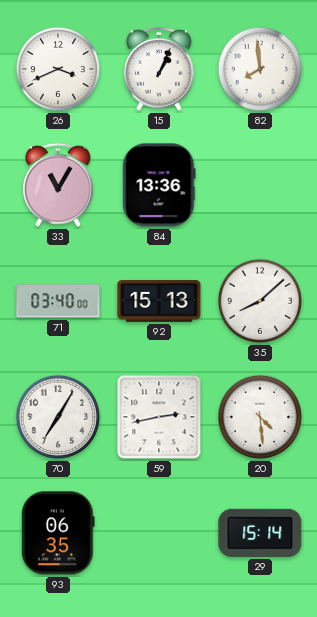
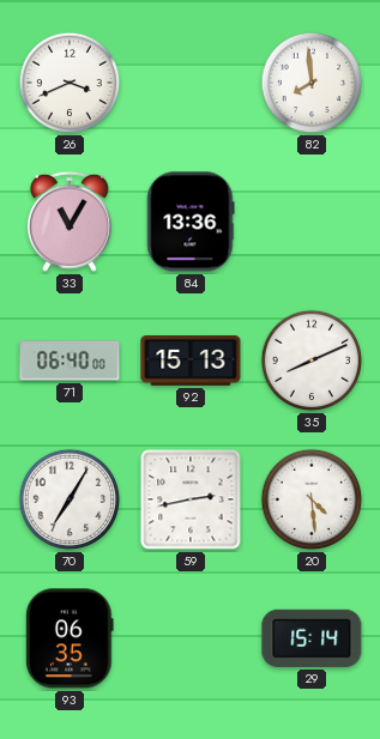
15: 1:04 -> none
71: 03:40 -> 06:40
35: 8:08 -> 8:11
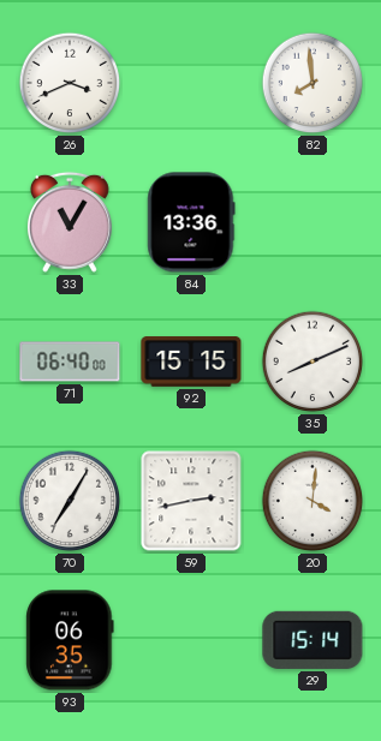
92: 15:13 -> 15:15
20: 4:29 -> 4:01
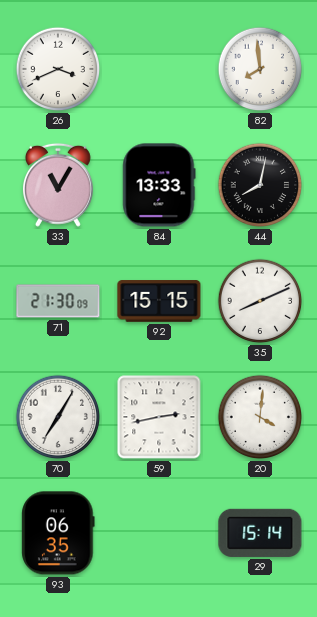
84: 13:36 -> 13:33
44: none -> 8:02
71: 06:40 -> 21:30
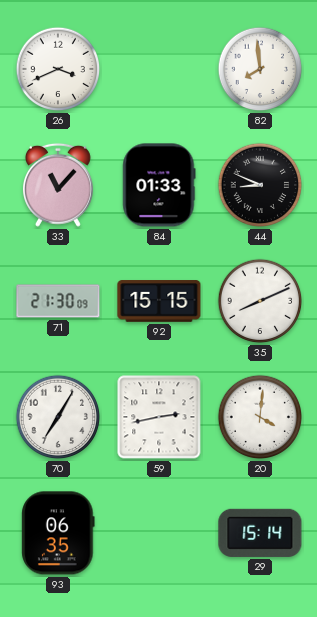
33: 11:05 -> 11:07
84: 13:33 -> 01:33
44: 8:02 -> 8:49
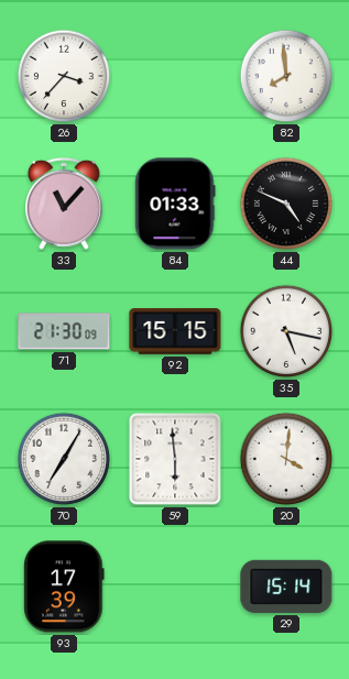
26: 3:41 -> 3:37
44: 8:49 -> 4:49
35: 8:11 -> 5:17
59: 2:43 -> 5:59
93: 06:35 -> 17:39
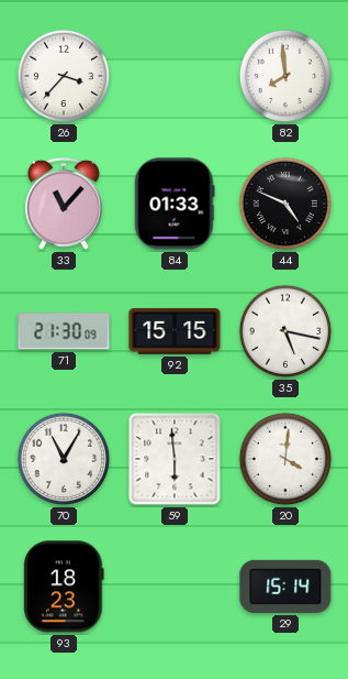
70: 7:05 -> 11:05
93: 17:39 -> 18:23
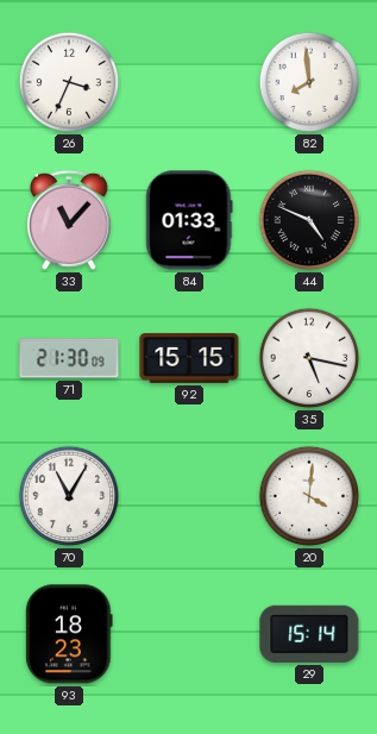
26: 3:37 -> 3:34
59: 5:59 -> none
